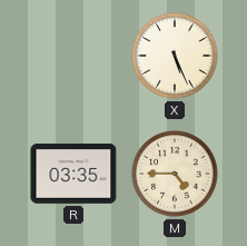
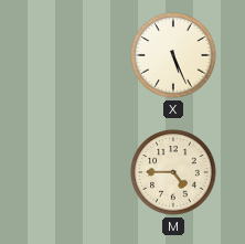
R: 03:35 -> none
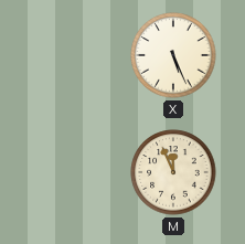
M: 4:45 -> 11:56
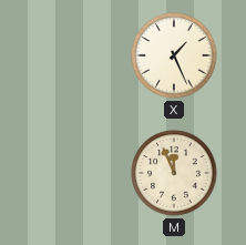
X: 5:26 -> 1:26
